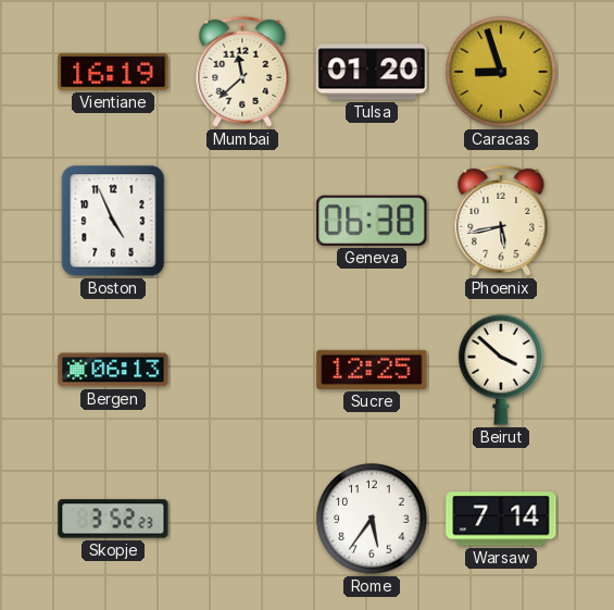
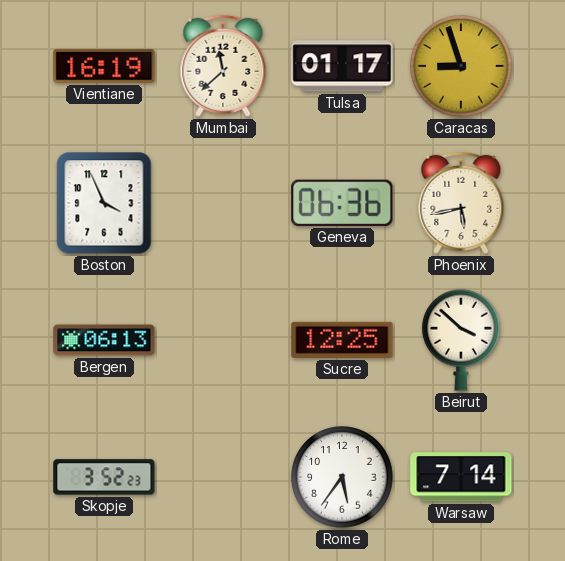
Tulsa: 01:20 -> 01:17
Boston: 4:56 -> 3:56
Geneva: 06:38 -> 06:36
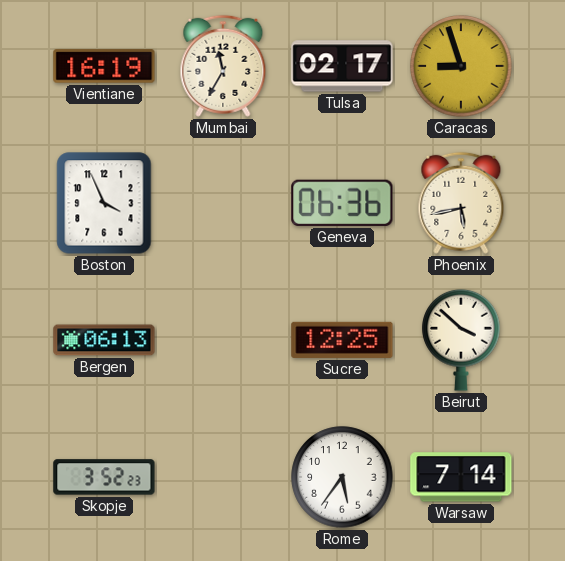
Mumbai: 11:38 -> 11:35
Tulsa: 01:17 -> 02:17
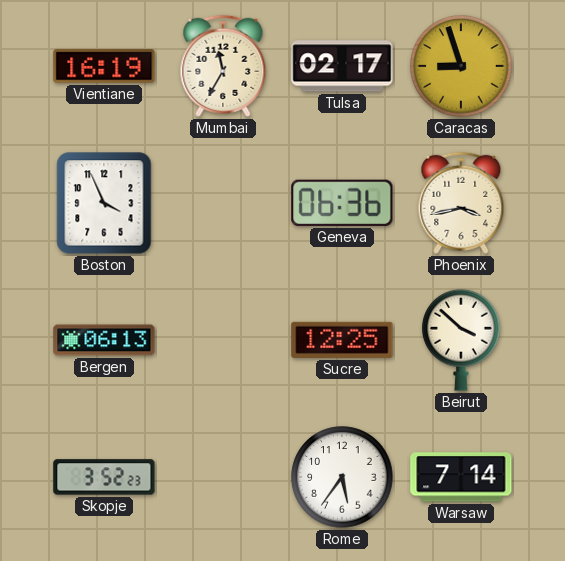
Phoenix: 5:43 -> 3:43
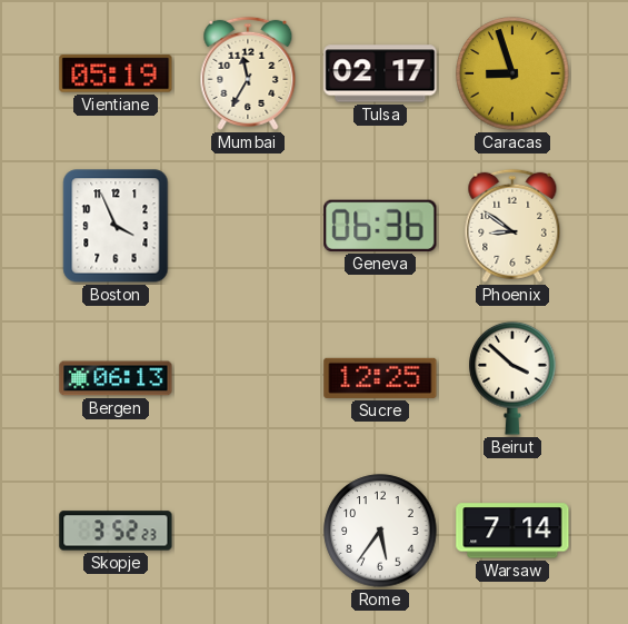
Vientiane: 16:19 -> 05:19
Phoenix: 3:43 -> 8:51
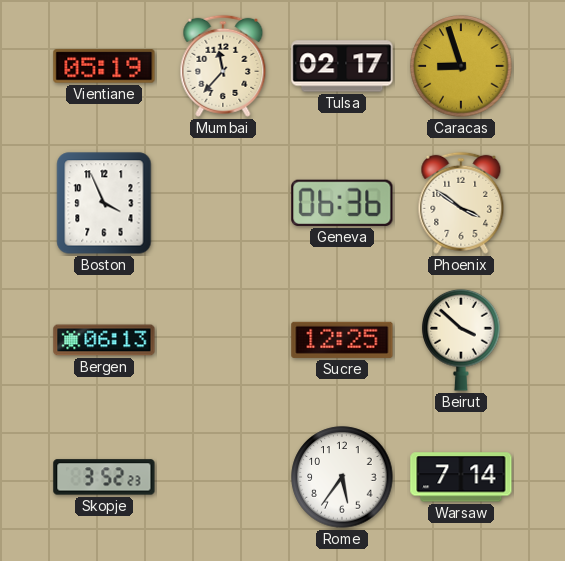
Mumbai: 11:35 -> 11:37
Phoenix: 8:51 -> 3:51
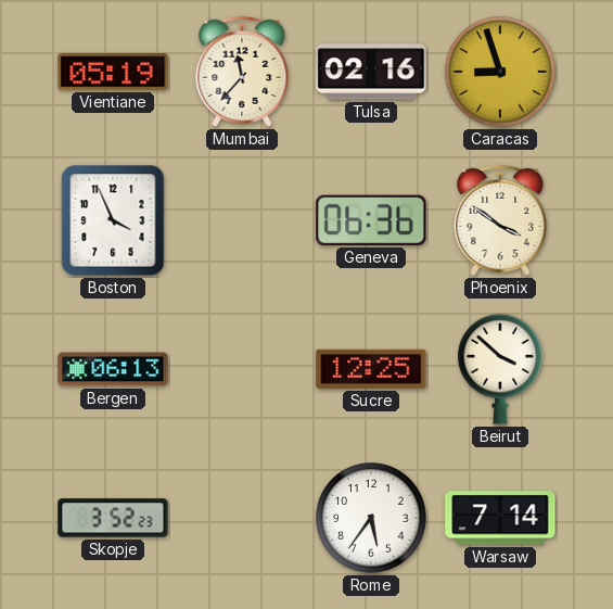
Tulsa: 02:17 -> 02:16
